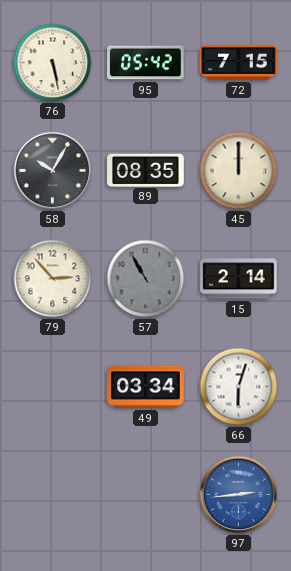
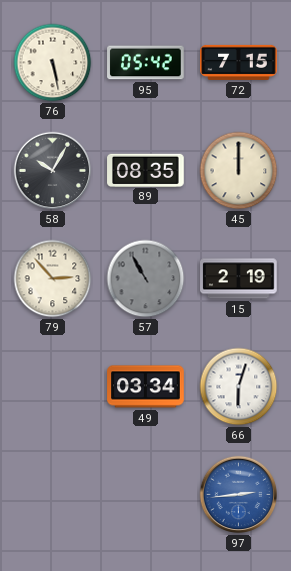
15: 2:14 -> 2:19
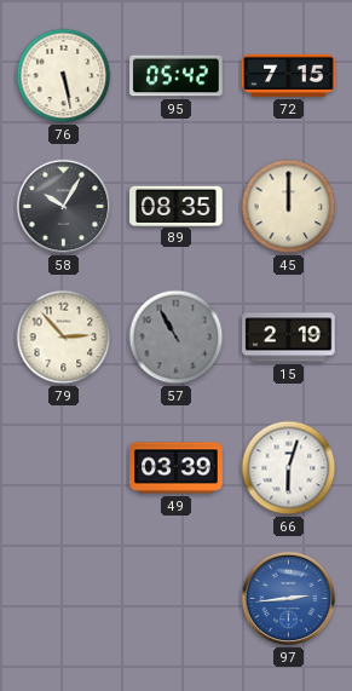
49: 03:34 -> 03:39
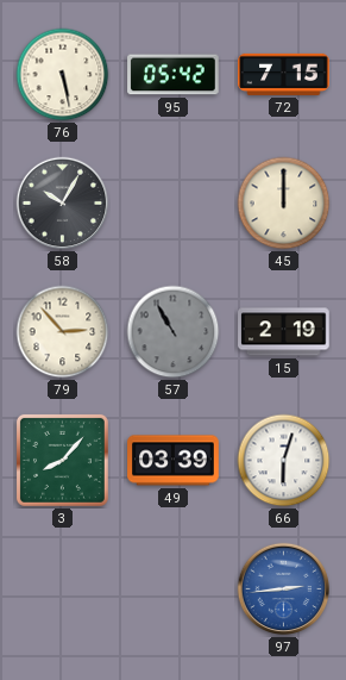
89: 08:35 -> none
3: none -> 8:07
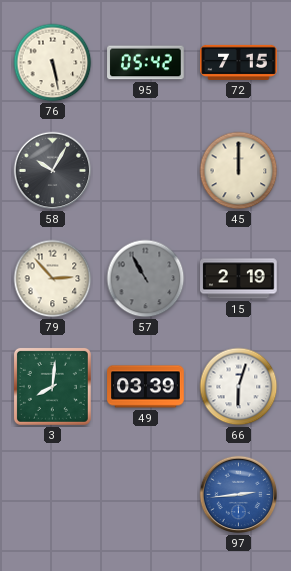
3: 8:07 -> 8:01
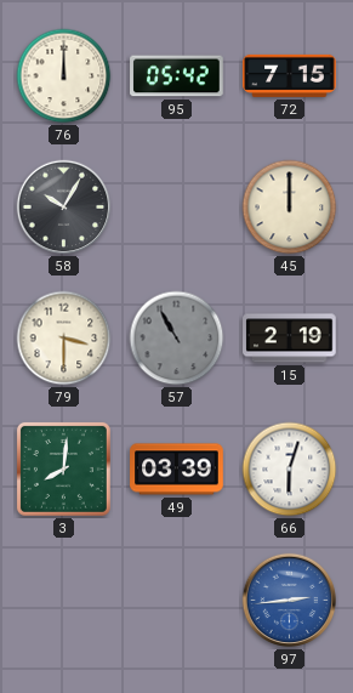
76: 5:28 -> 12:00
79: 2:53 -> 3:30
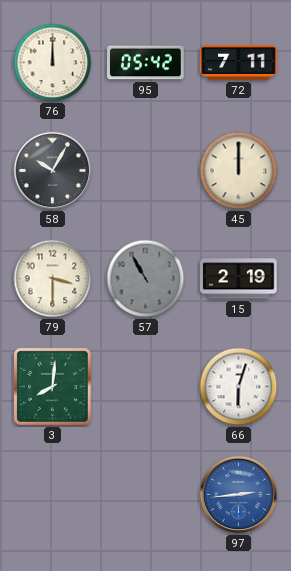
72: 7:15 -> 7:11
49: 03:39 -> none
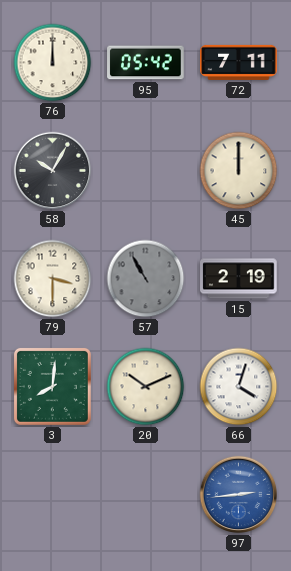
20: none -> 10:11
66: 6:03 -> 4:03
